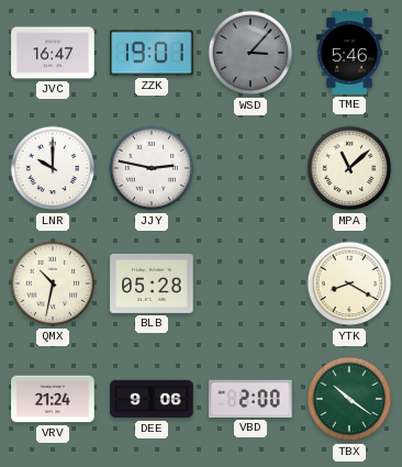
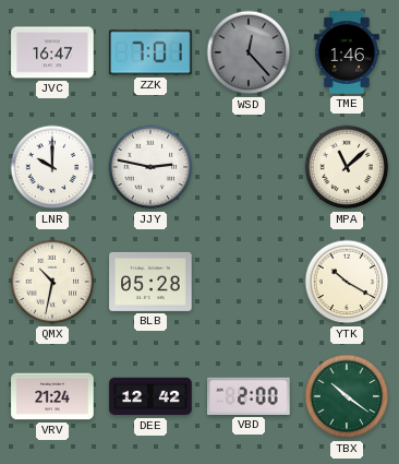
ZZK: 19:01 -> 7:01
WSD: 3:07 -> 12:23
TME: 5:46 -> 1:46
YTK: 8:20 -> 10:20
DEE: 9:06 -> 12:42
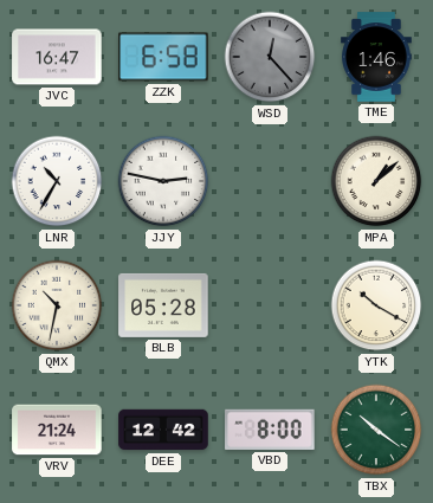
ZZK: 7:01 -> 6:58
LNR: 10:00 -> 10:35
MPA: 11:08 -> 1:08
VBD: 2:00 -> 8:00
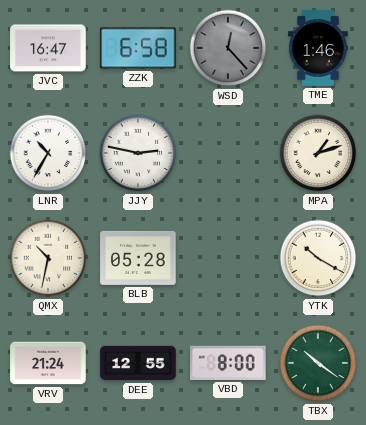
MPA: 1:08 -> 1:12
DEE: 12:42 -> 12:55
